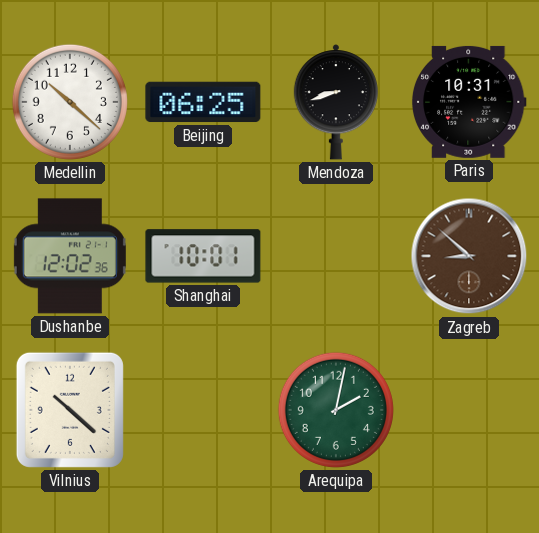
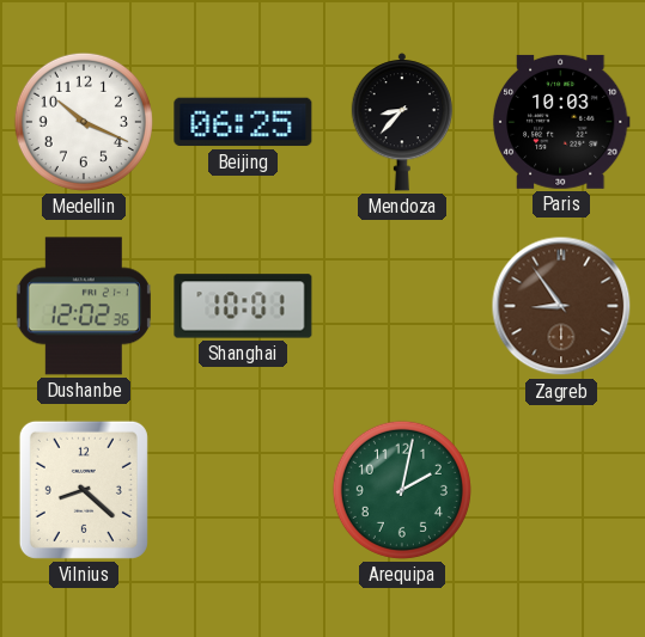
Medellin: 10:22 -> 10:19
Mendoza: 8:42 -> 8:37
Paris: 10:31 -> 10:03
Zagreb: 8:52 -> 8:54
Vilnius: 10:22 -> 8:22
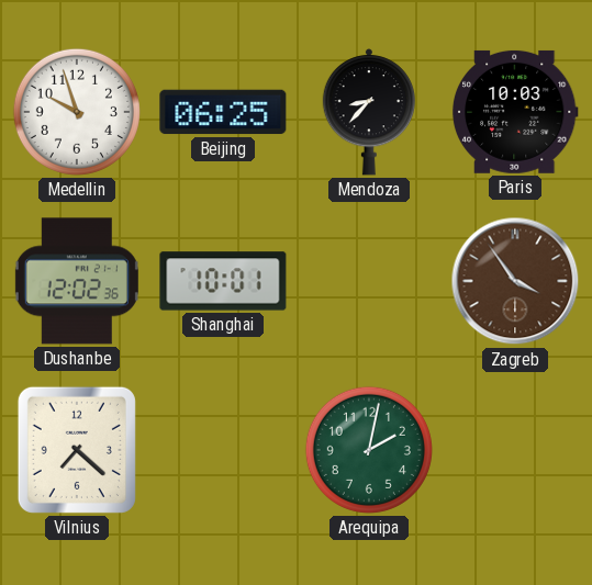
Medellin: 10:19 -> 9:57
Zagreb: 8:54 -> 3:54
Vilnius: 8:22 -> 7:22
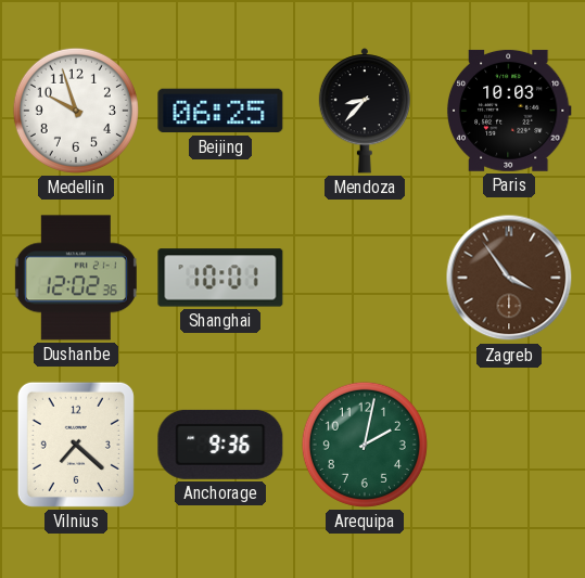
Anchorage: none -> 9:36
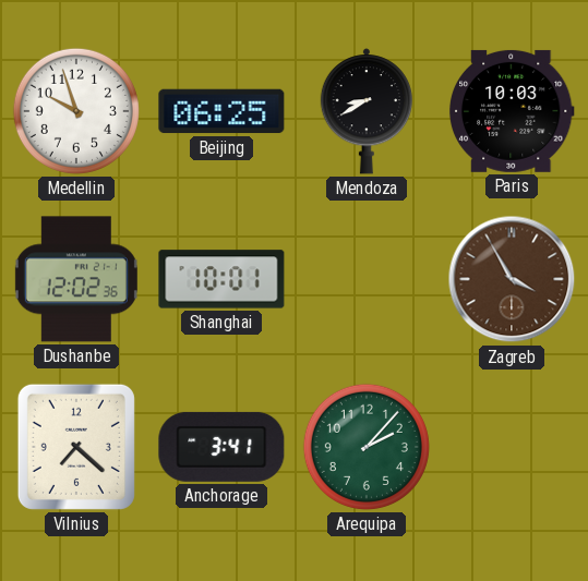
Mendoza: 8:37 -> 8:40
Zagreb: 3:54 -> 3:55
Anchorage: 9:36 -> 3:41
Arequipa: 2:02 -> 2:07
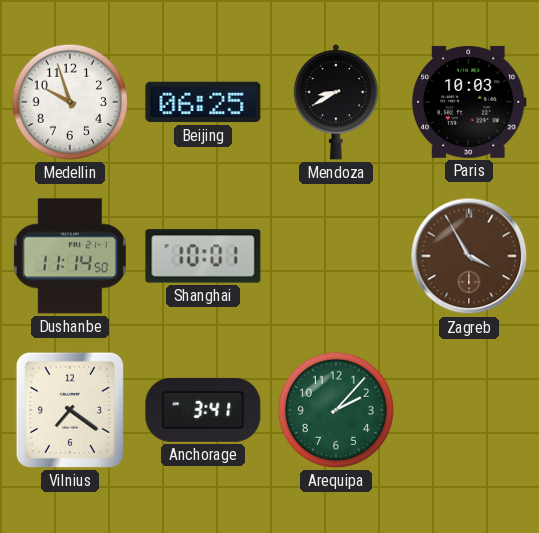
Dushanbe: 12:02 -> 11:14
Vilnius: 7:22 -> 7:21
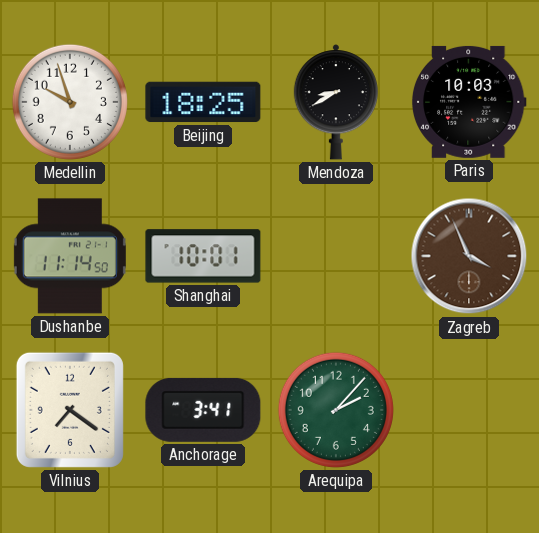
Beijing: 06:25 -> 18:25
Zagreb: 3:55 -> 3:56
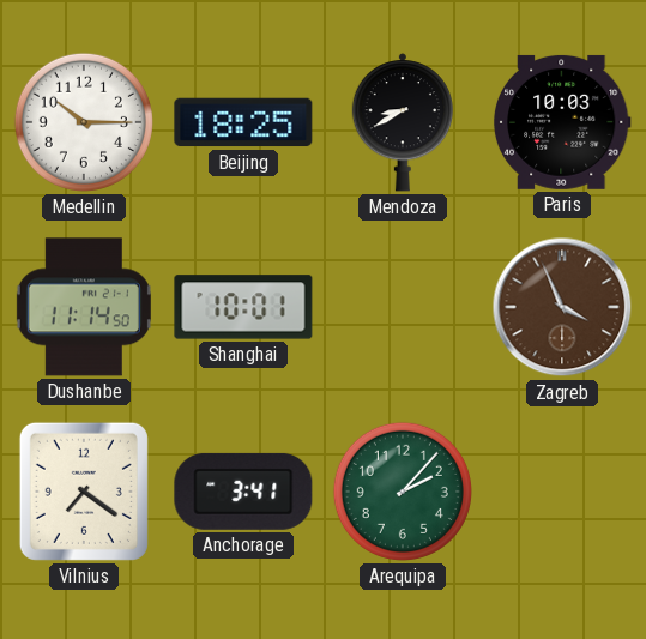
Medellin: 9:57 -> 10:15
